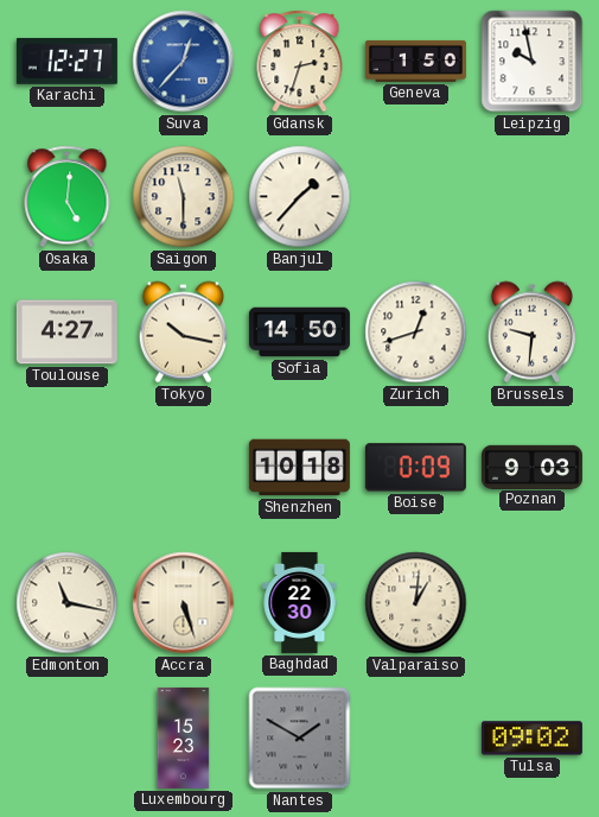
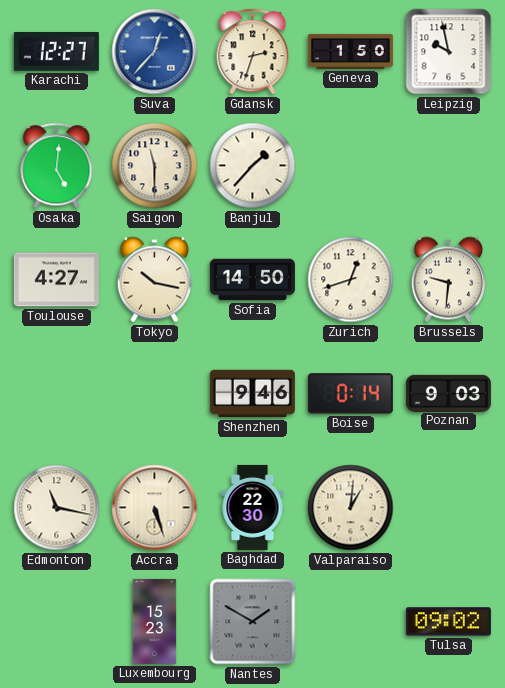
Shenzhen: 10:18 -> 9:46
Boise: 0:09 -> 0:14
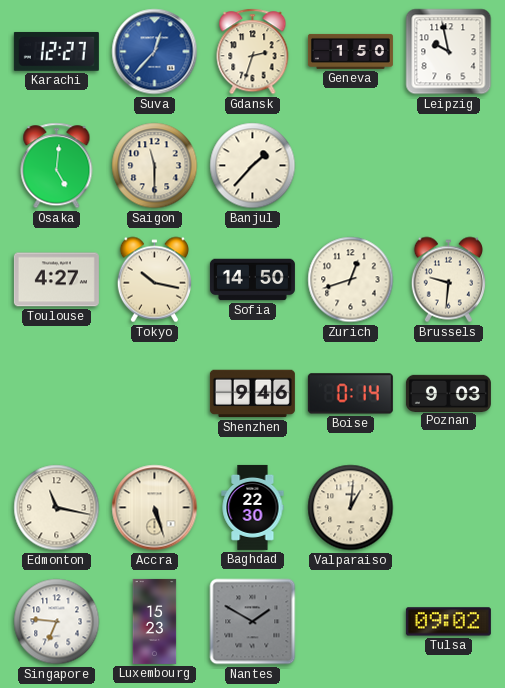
Singapore: none -> 6:46
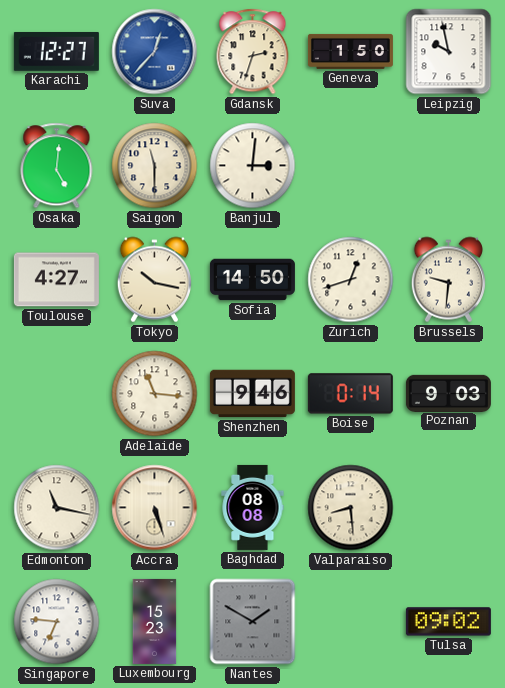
Banjul: 1:37 -> 3:01
Adelaide: none -> 11:16
Baghdad: 22:30 -> 08:08
Valparaiso: 1:01 -> 8:29
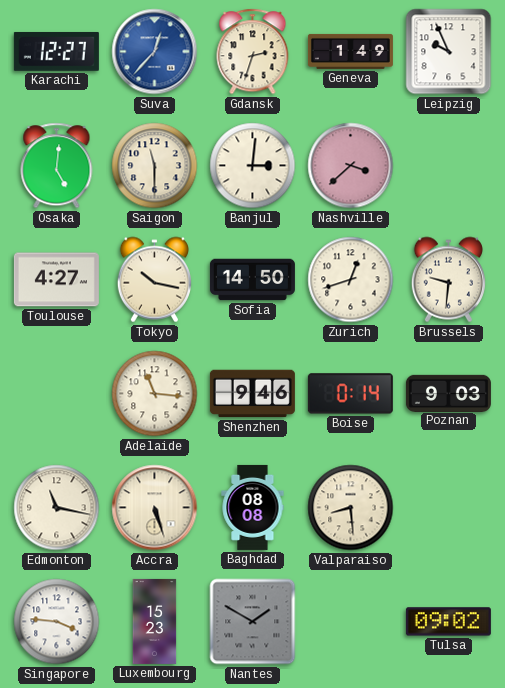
Geneva: 1:50 -> 1:49
Leipzig: 9:58 -> 9:56
Nashville: none -> 3:38
Singapore: 6:46 -> 3:46
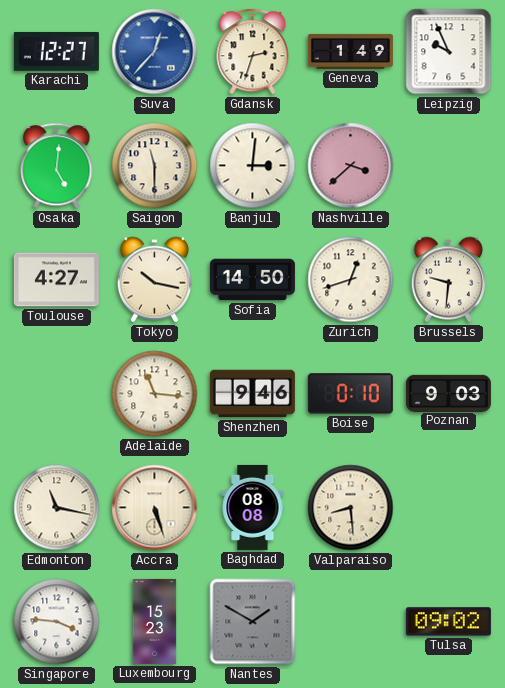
Boise: 0:14 -> 0:10
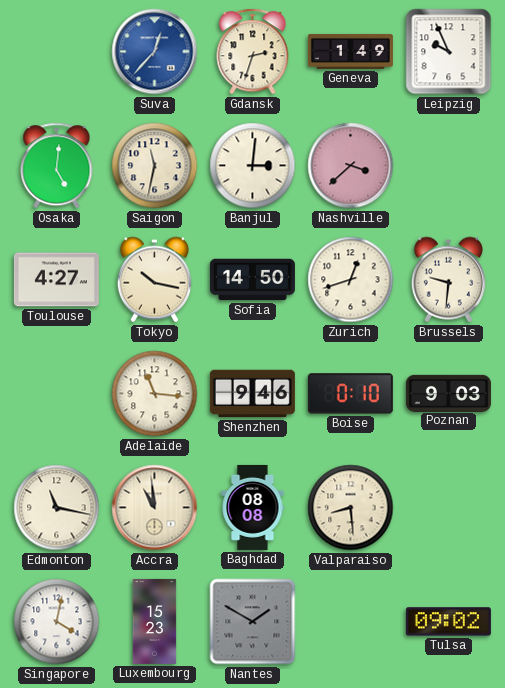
Karachi: 12:27 -> none
Saigon: 11:30 -> 11:32
Accra: 5:27 -> 10:59
Singapore: 3:46 -> 4:02
